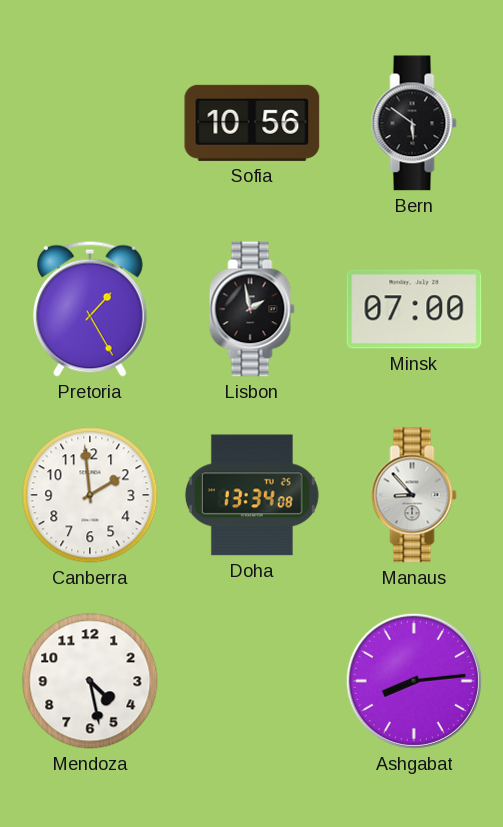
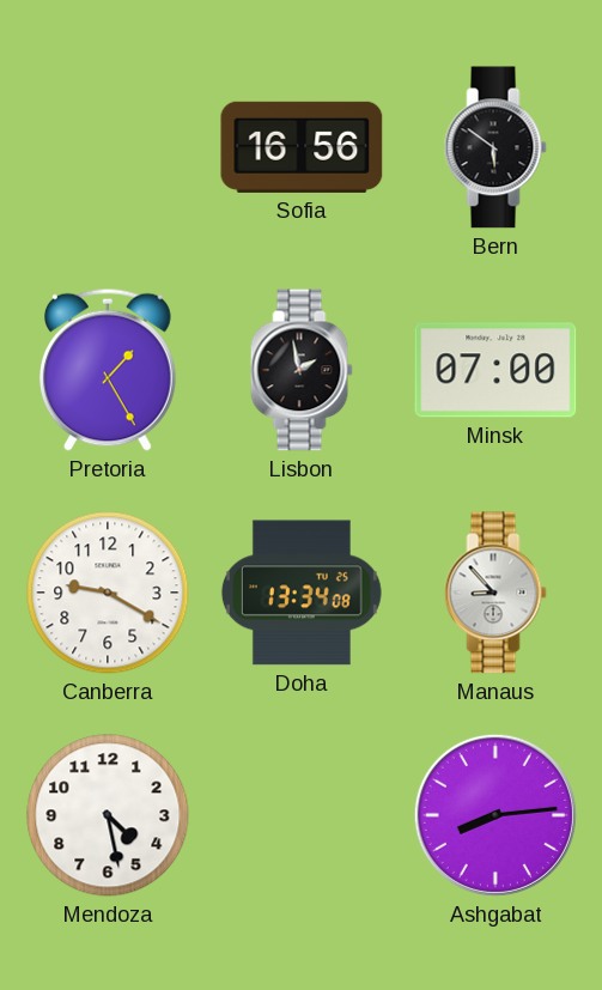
Sofia: 10:56 -> 16:56
Canberra: 1:59 -> 9:20
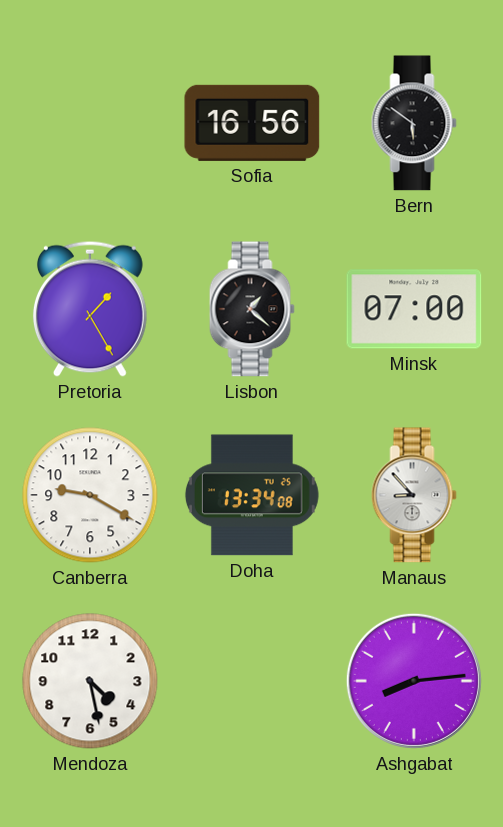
Lisbon: 1:58 -> 1:22
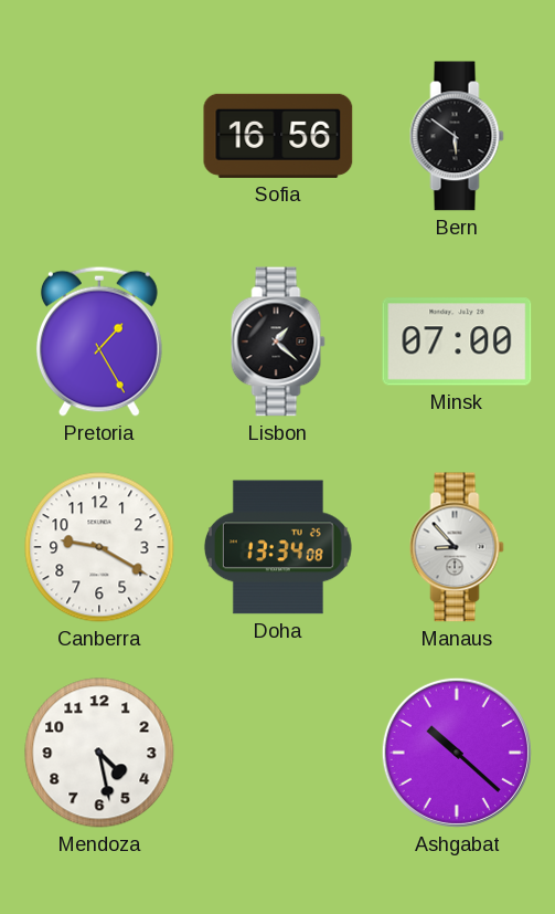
Ashgabat: 8:14 -> 10:22
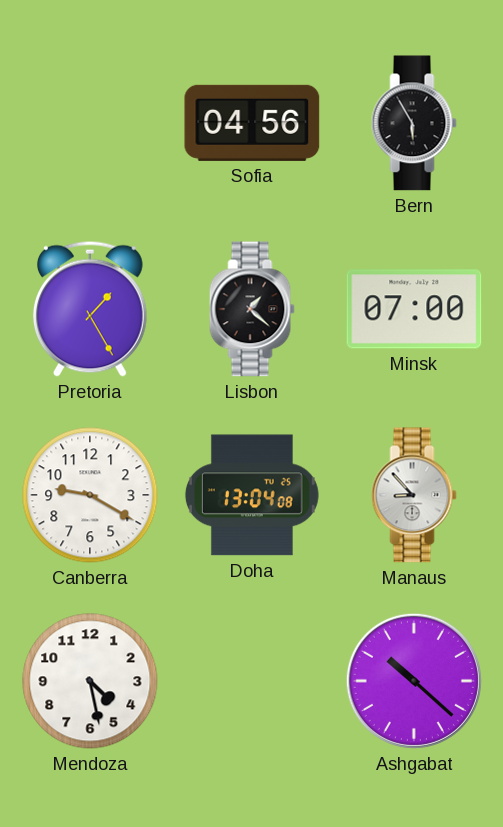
Sofia: 16:56 -> 04:56
Bern: 5:51 -> 5:55
Doha: 13:34 -> 13:04
